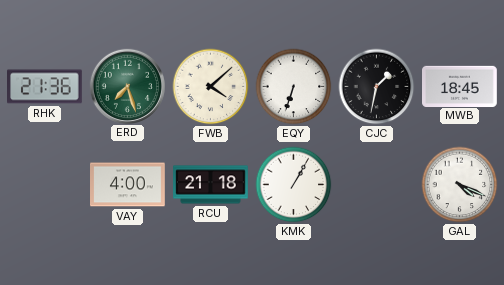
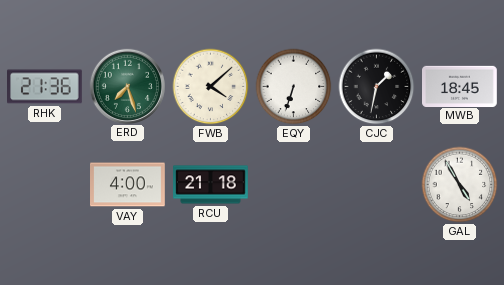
KMK: 1:05 -> none
GAL: 4:19 -> 4:55
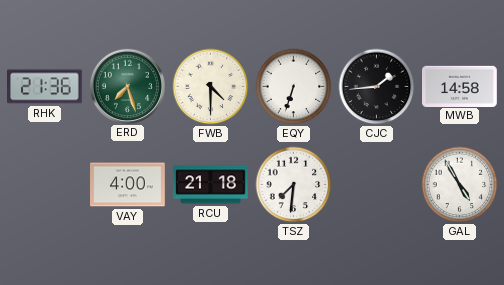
FWB: 4:08 -> 4:30
CJC: 1:32 -> 1:44
MWB: 18:45 -> 14:58
TSZ: none -> 7:31
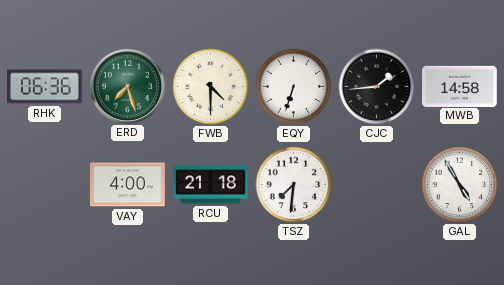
RHK: 21:36 -> 06:36
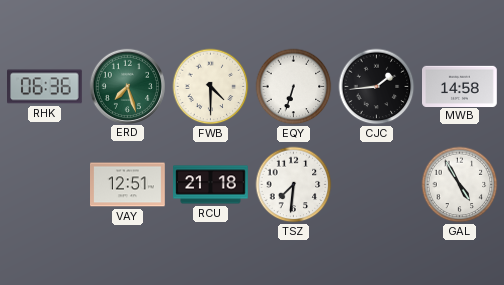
VAY: 4:00 -> 12:51
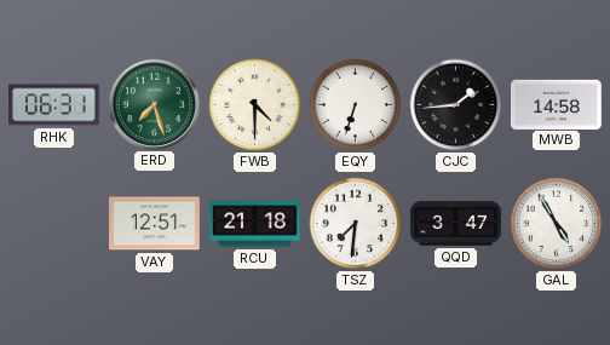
RHK: 06:36 -> 06:31
QQD: none -> 3:47
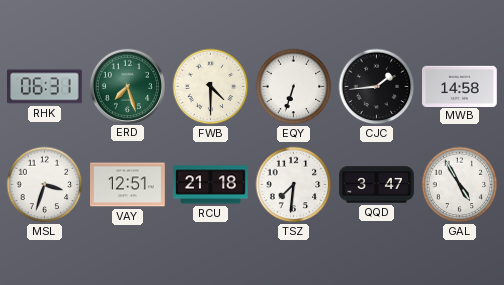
MSL: none -> 3:33
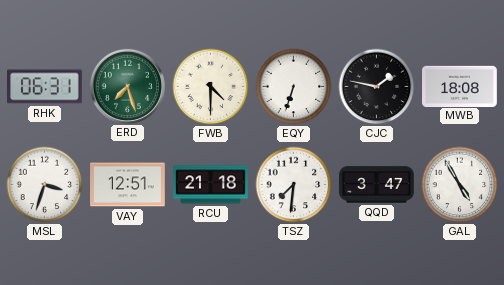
CJC: 1:44 -> 1:47
MWB: 14:58 -> 18:08
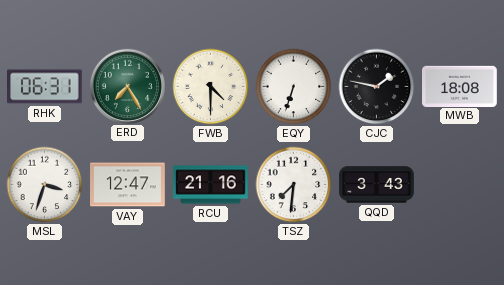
ERD: 7:27 -> 7:25
VAY: 12:51 -> 12:47
RCU: 21:18 -> 21:16
QQD: 3:47 -> 3:43
GAL: 4:55 -> none
